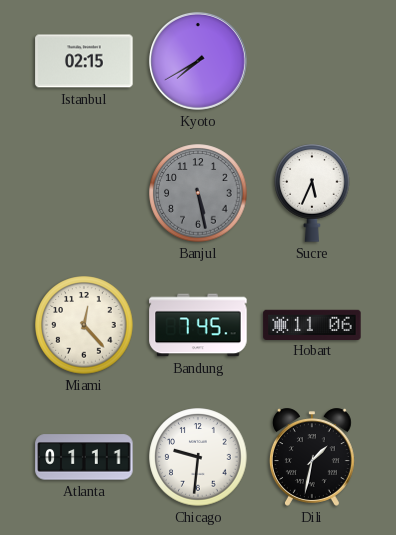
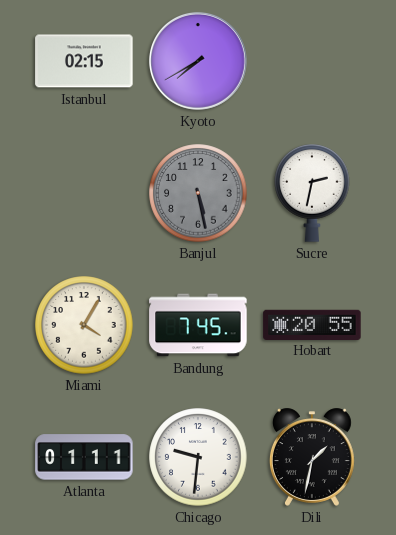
Sucre: 5:34 -> 2:32
Miami: 12:23 -> 4:05
Hobart: 11:06 -> 20:55
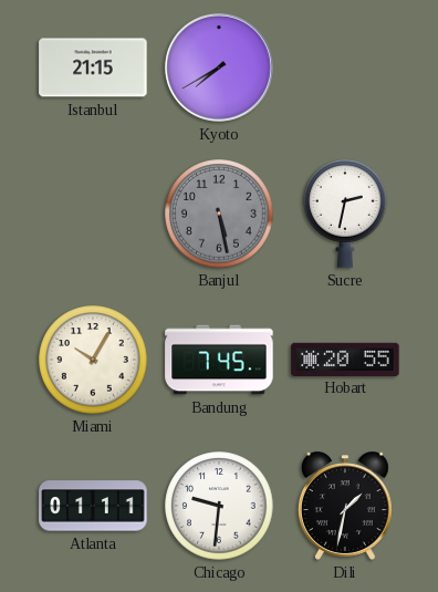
Istanbul: 02:15 -> 21:15
Miami: 4:05 -> 10:05
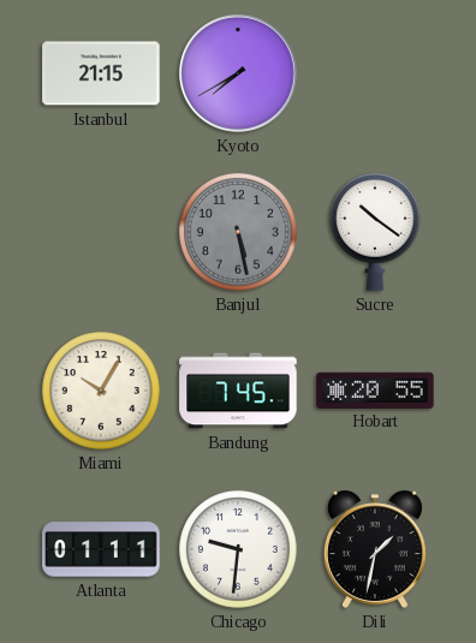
Sucre: 2:32 -> 10:21
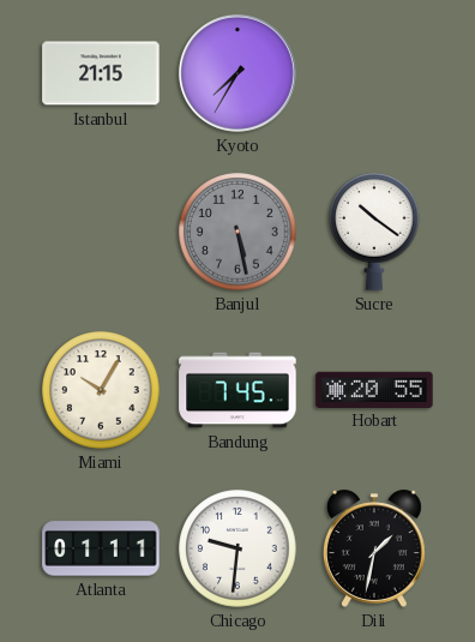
Kyoto: 7:40 -> 7:35
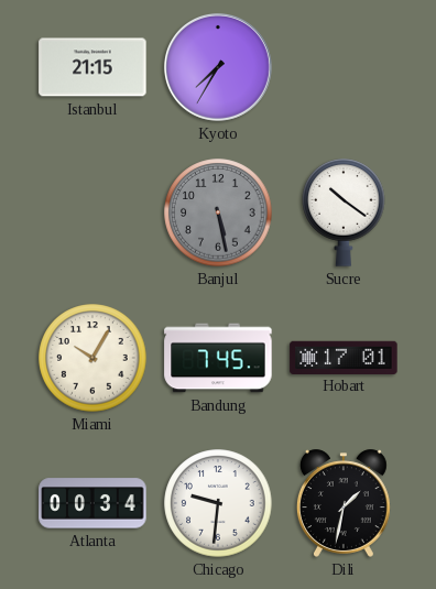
Hobart: 20:55 -> 17:01
Atlanta: 01:11 -> 00:34
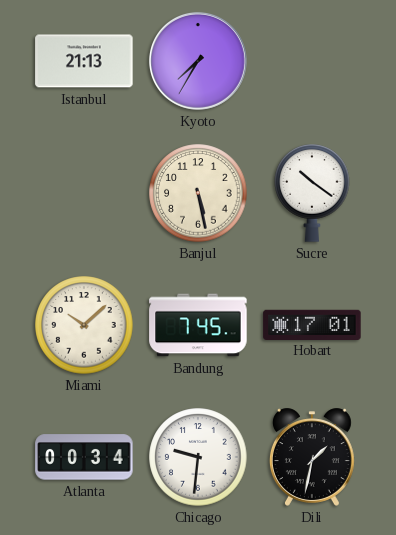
Istanbul: 21:15 -> 21:13
Banjul dial: grey -> cream
Miami: 10:05 -> 10:08
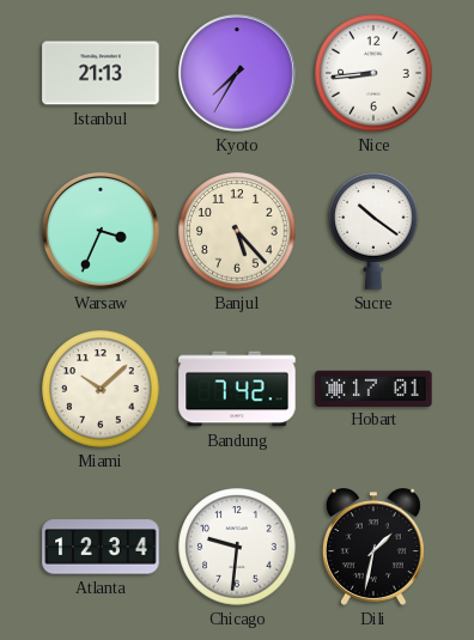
Nice: none -> 8:44
Warsaw: none -> 3:34
Banjul: 5:28 -> 5:23
Bandung: 7:45 -> 7:42
Atlanta: 00:34 -> 12:34
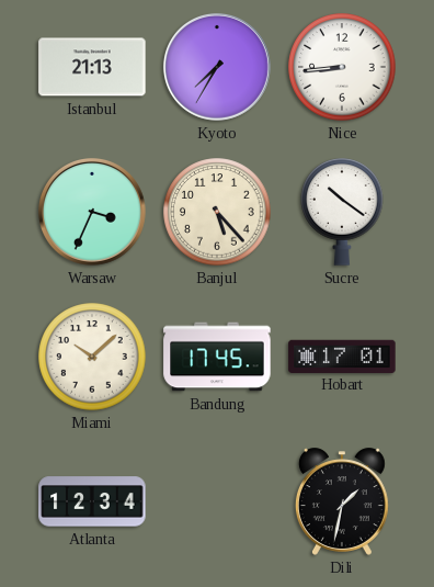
Bandung: 7:42 -> 17:45
Chicago: 9:31 -> none
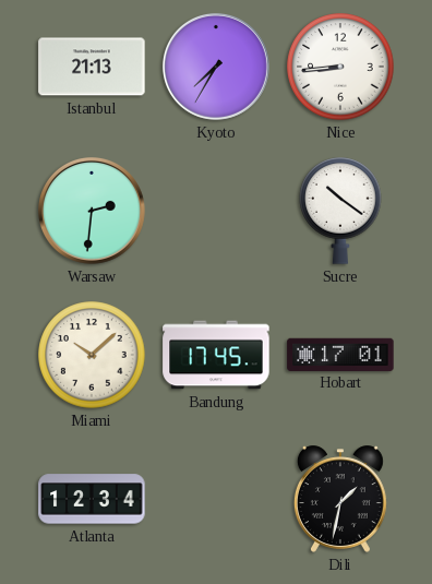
Warsaw: 3:34 -> 2:31
Banjul: 5:23 -> none
